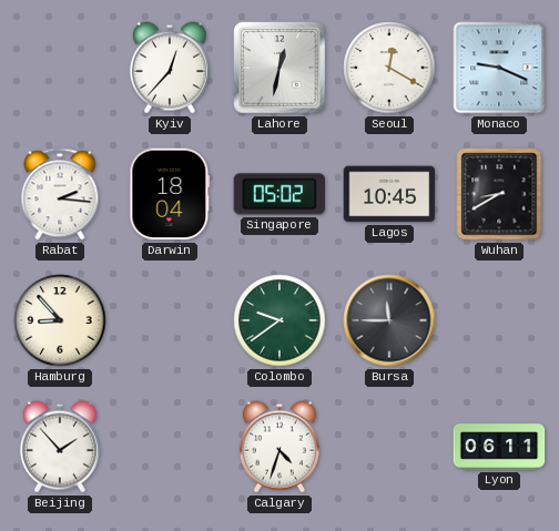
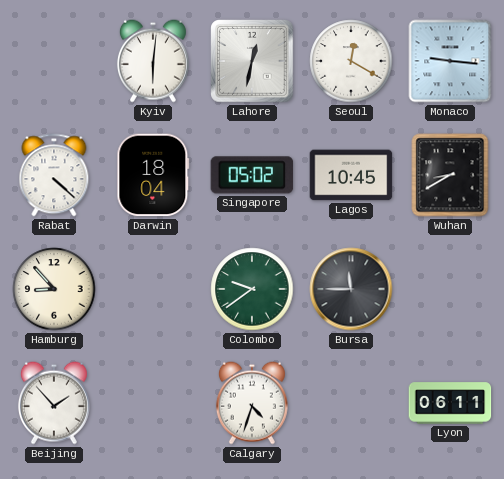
Kyiv: 12:37 -> 6:01
Monaco: 9:19 -> 9:16
Rabat: 2:16 -> 4:22
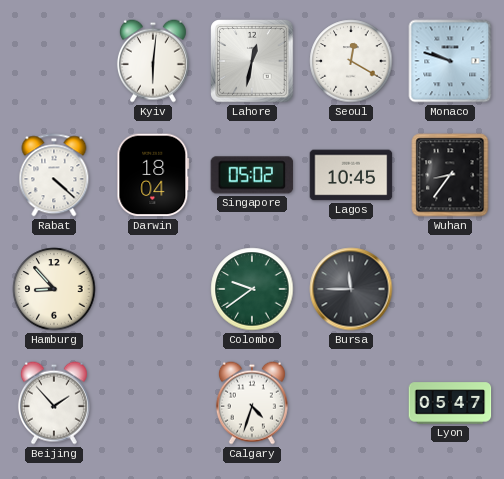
Monaco: 9:16 -> 9:48
Wuhan: 8:40 -> 8:36
Lyon: 06:11 -> 05:47
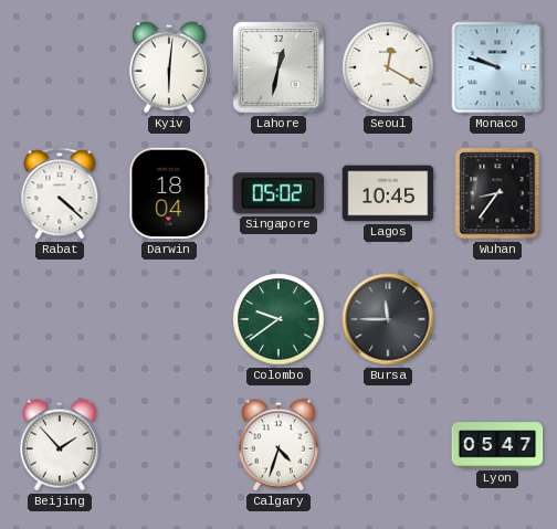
Hamburg: 8:53 -> none
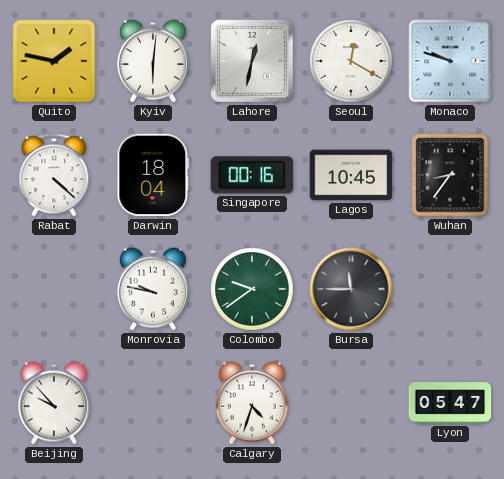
Quito: none -> 1:47
Singapore: 05:02 -> 00:16
Monrovia: none -> 9:47
Beijing: 1:53 -> 9:53
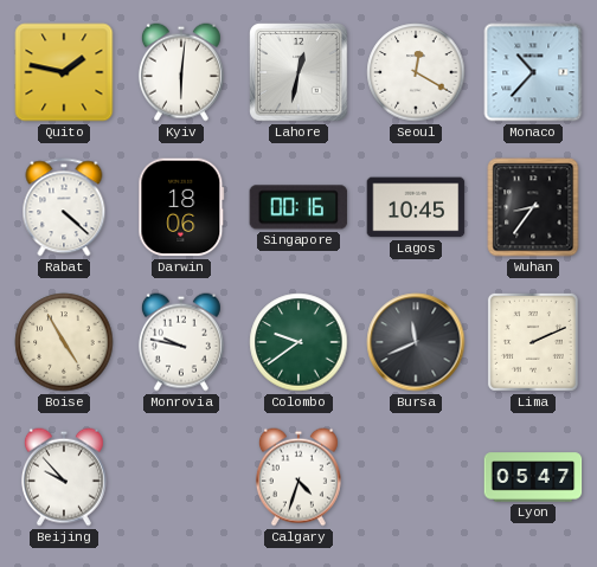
Monaco: 9:48 -> 10:37
Darwin: 18:04 -> 18:06
Boise: none -> 4:55
Bursa: 11:45 -> 11:41
Lima: none -> 2:11
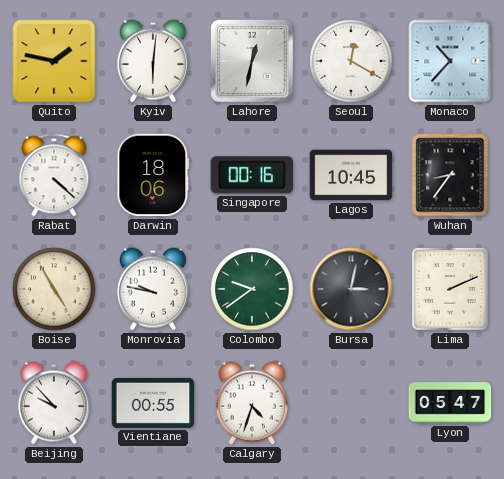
Bursa: 11:41 -> 3:02
Vientiane: none -> 00:55
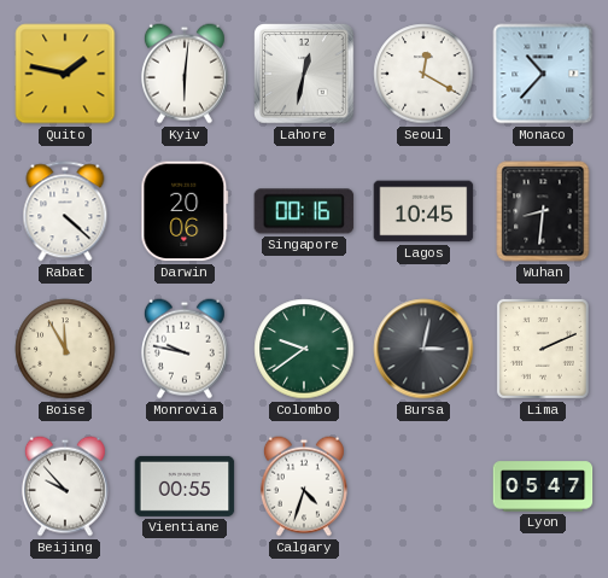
Darwin: 18:06 -> 20:06
Wuhan: 8:36 -> 8:31
Boise: 4:55 -> 11:55
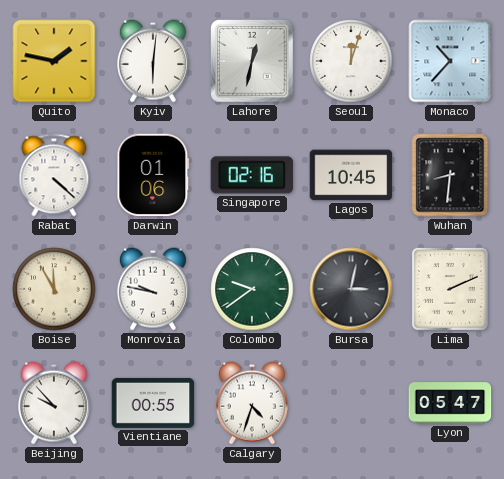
Seoul: 12:20 -> 12:03
Darwin: 20:06 -> 01:06
Singapore: 00:16 -> 02:16
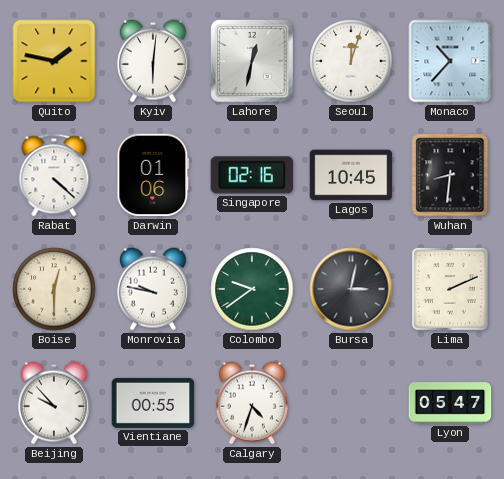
Boise: 11:55 -> 12:30
